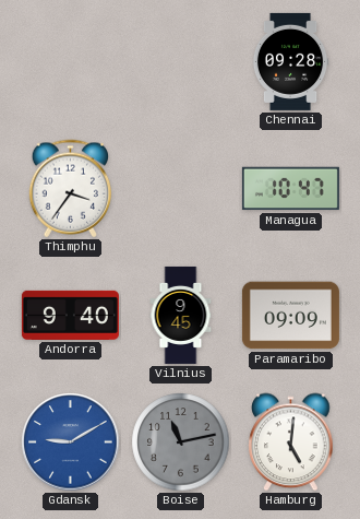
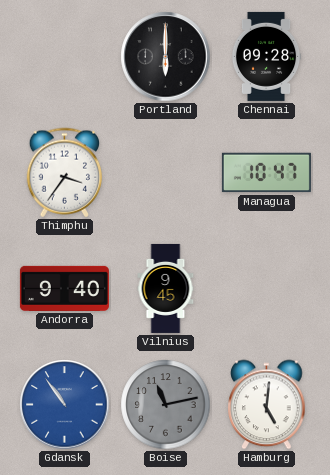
Portland: none -> 6:00
Paramaribo: 09:09 -> none
Gdansk: 9:10 -> 10:54
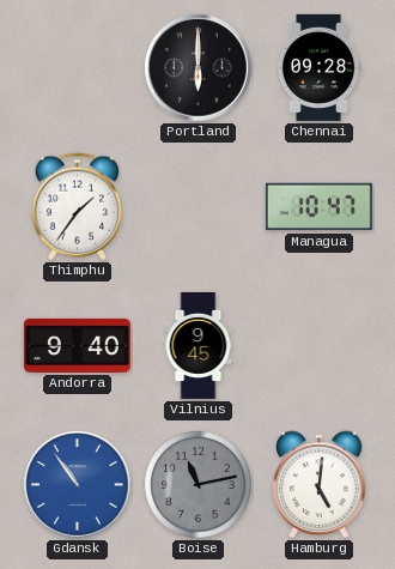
Thimphu: 3:36 -> 1:36
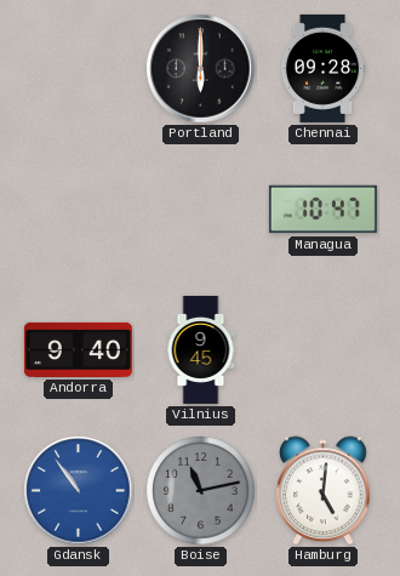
Thimphu: 1:36 -> none
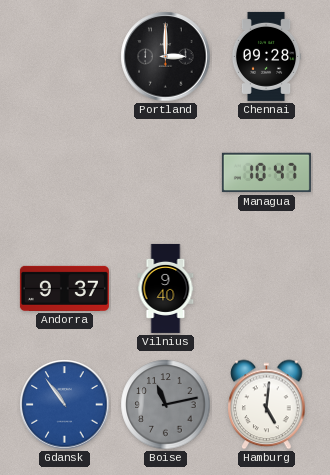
Portland: 6:00 -> 3:00
Andorra: 9:40 -> 9:37
Vilnius: 9:45 -> 9:40
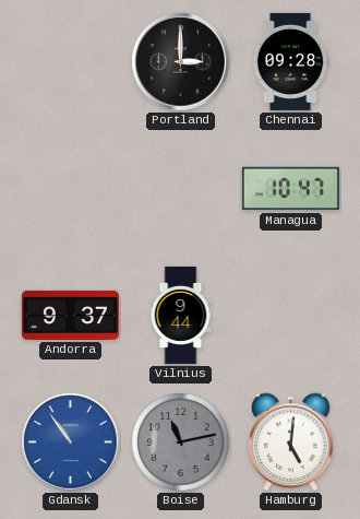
Vilnius: 9:40 -> 9:44
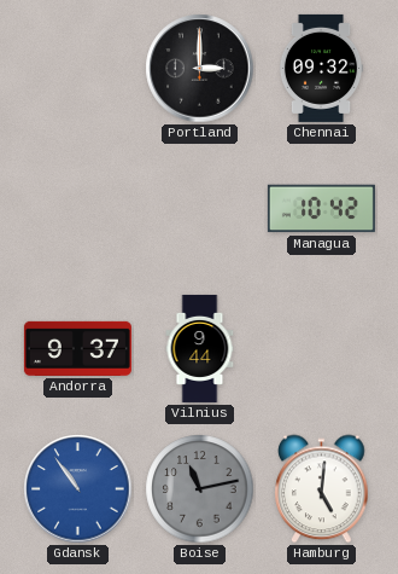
Chennai: 09:28 -> 09:32
Managua: 10:47 -> 10:42
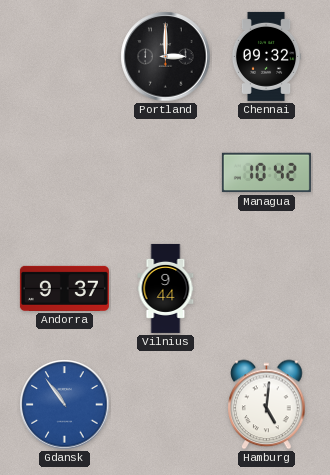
Boise: 11:13 -> none
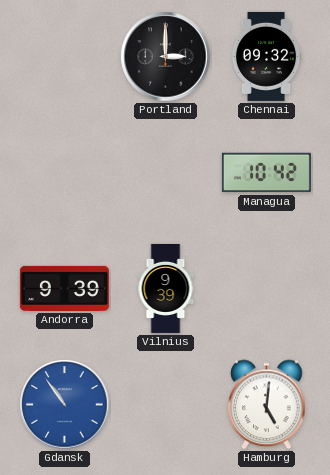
Andorra: 9:37 -> 9:39
Vilnius: 9:44 -> 9:39
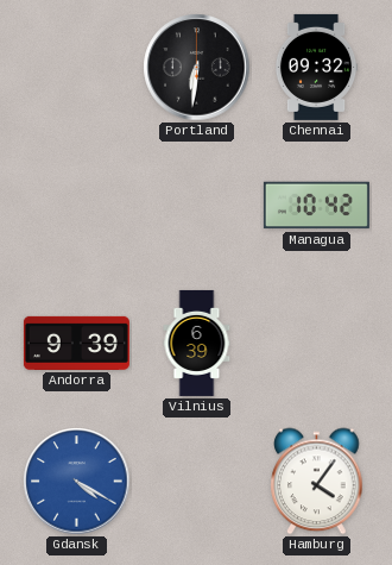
Portland: 3:00 -> 6:31
Vilnius: 9:39 -> 6:39
Gdansk: 10:54 -> 4:20
Hamburg: 5:01 -> 4:06
